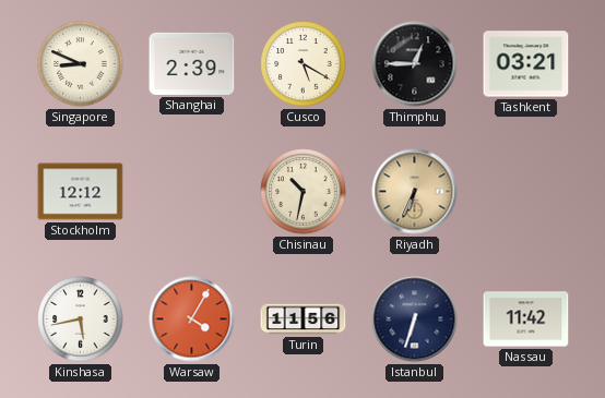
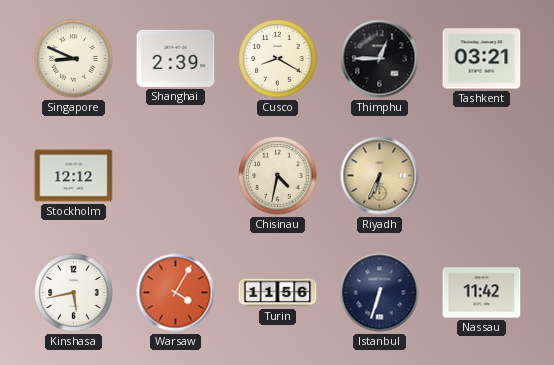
Cusco: 5:20 -> 8:20
Chisinau: 10:32 -> 4:32
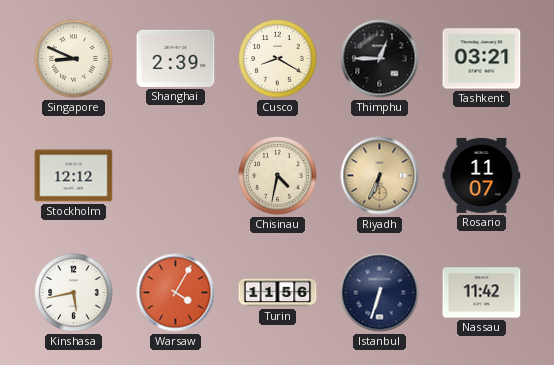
Rosario: none -> 11:07
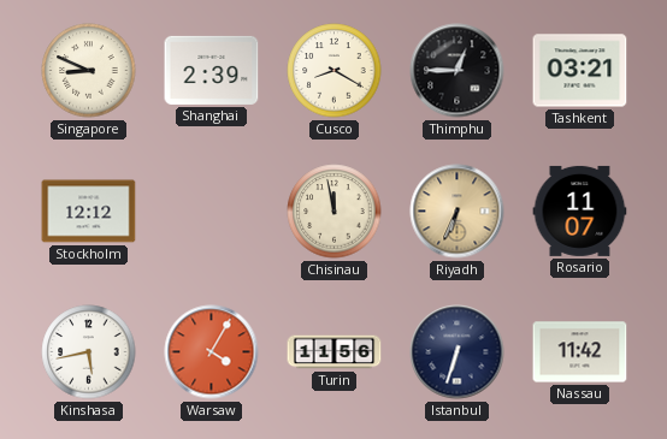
Chisinau: 4:32 -> 11:58
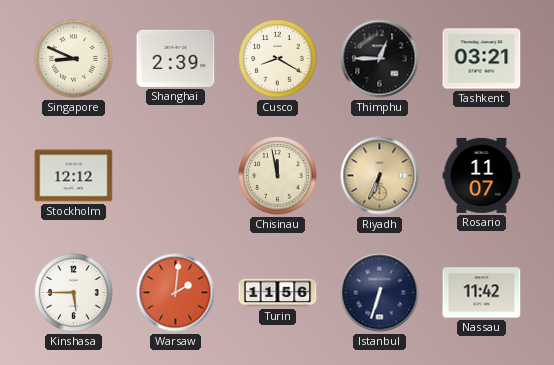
Kinshasa: 5:43 -> 5:45
Warsaw: 4:05 -> 2:01
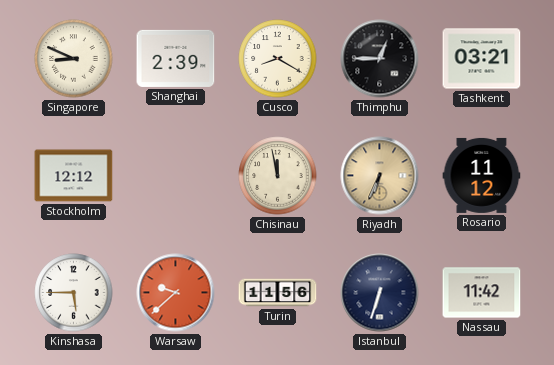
Rosario: 11:07 -> 11:12
Warsaw: 2:01 -> 9:38
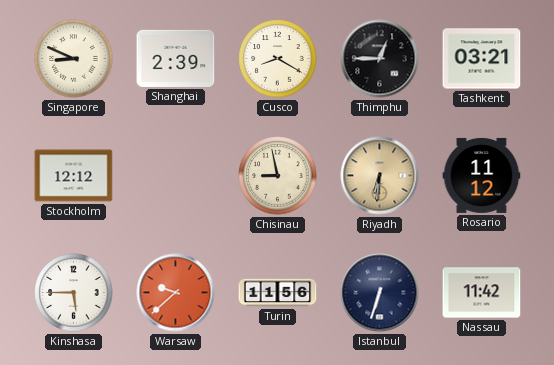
Chisinau: 11:58 -> 8:58
Riyadh: 6:34 -> 6:31
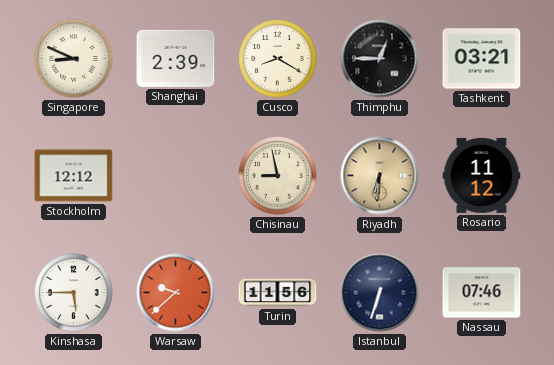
Nassau: 11:42 -> 07:46
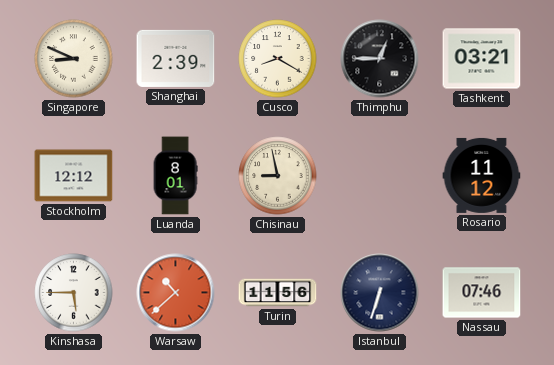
Luanda: none -> 8:01
Riyadh: 6:31 -> none
Warsaw: 9:38 -> 10:38
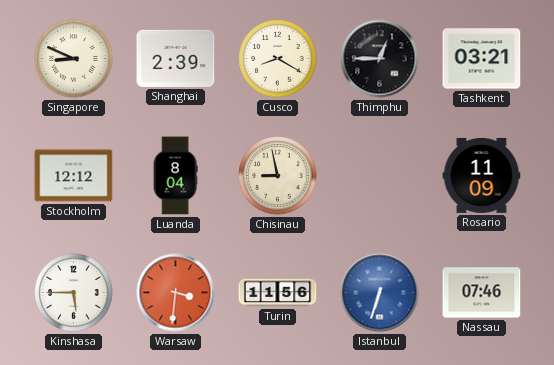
Luanda: 8:01 -> 8:04
Rosario: 11:12 -> 11:09
Warsaw: 10:38 -> 3:31
Istanbul dial: navy -> blue
